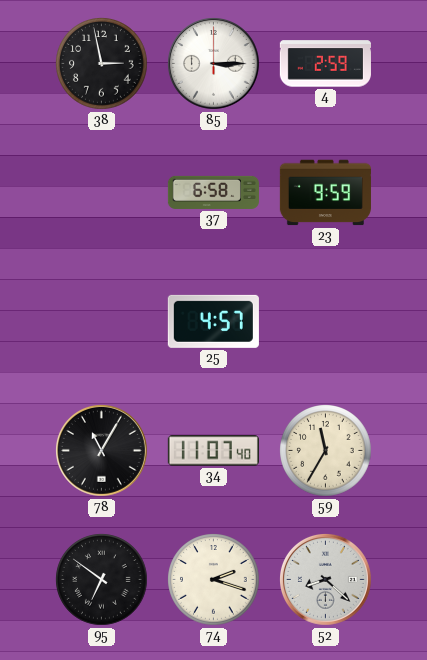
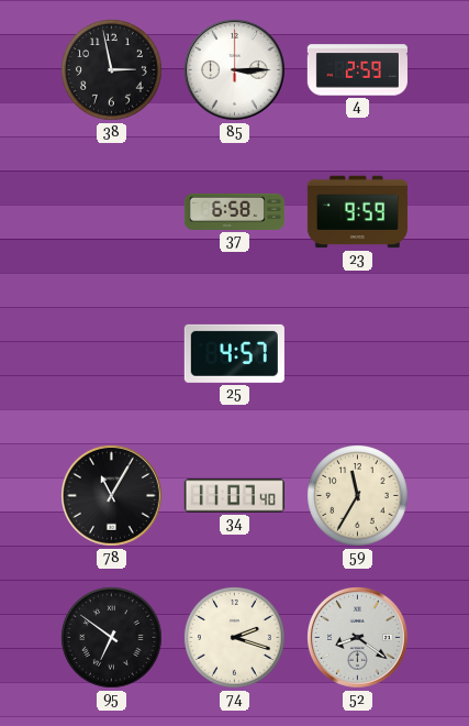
52: 8:22 -> 8:21
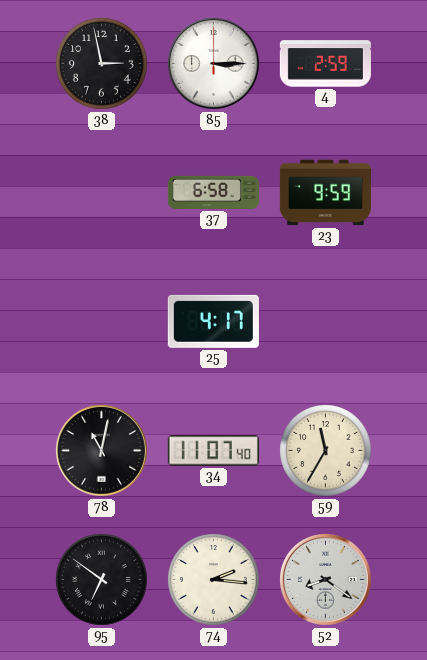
25: 4:57 -> 4:17
78: 11:05 -> 11:02
74: 2:18 -> 2:16
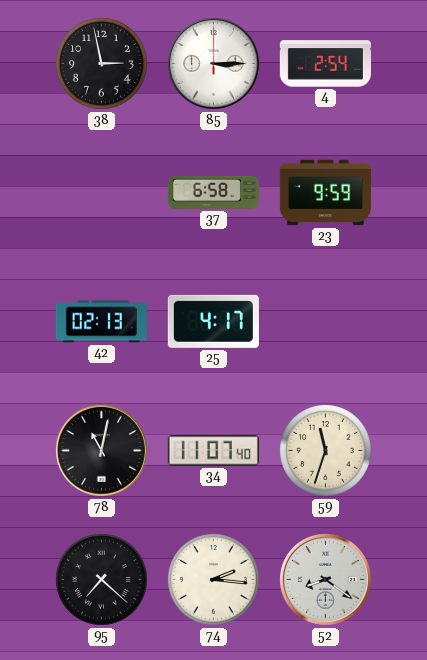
4: 2:59 -> 2:54
42: none -> 02:13
59: 11:35 -> 11:33
95: 6:51 -> 7:22
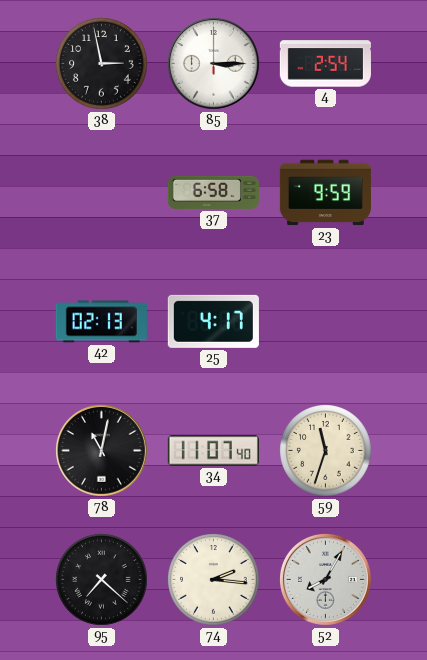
52: 8:21 -> 8:05
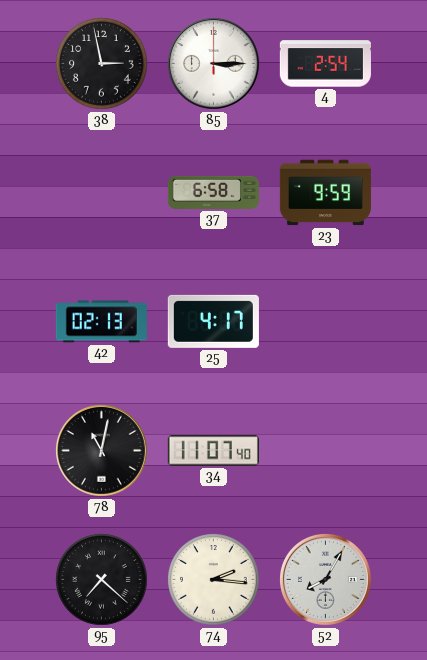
59: 11:33 -> none
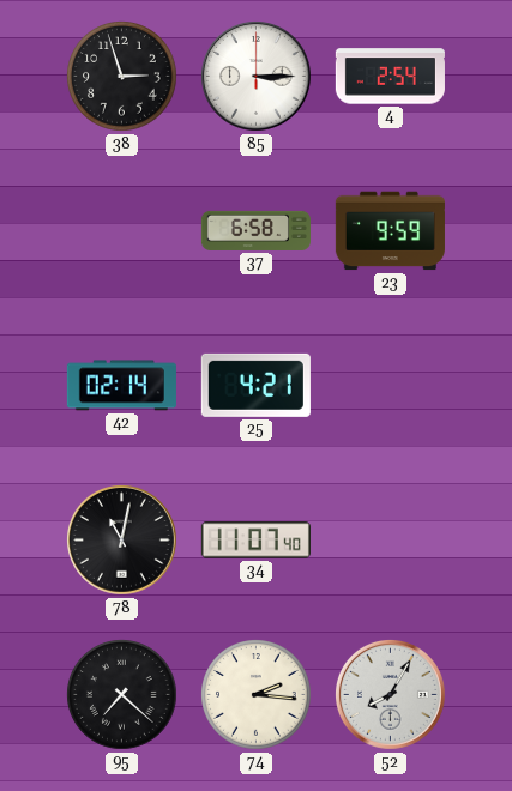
38: 2:58 -> 2:57
42: 02:13 -> 02:14
25: 4:17 -> 4:21
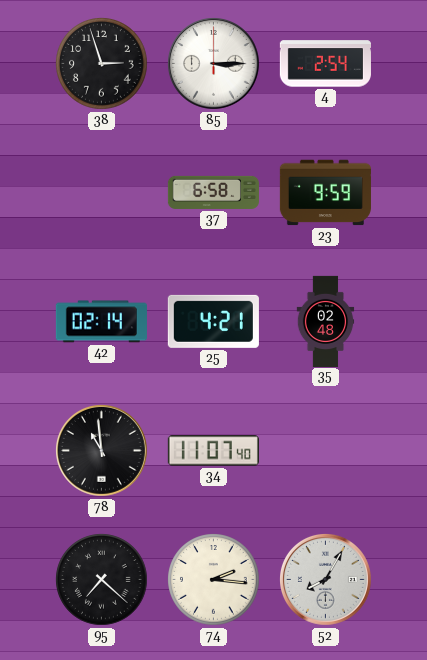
35: none -> 02:48
78: 11:02 -> 10:59
